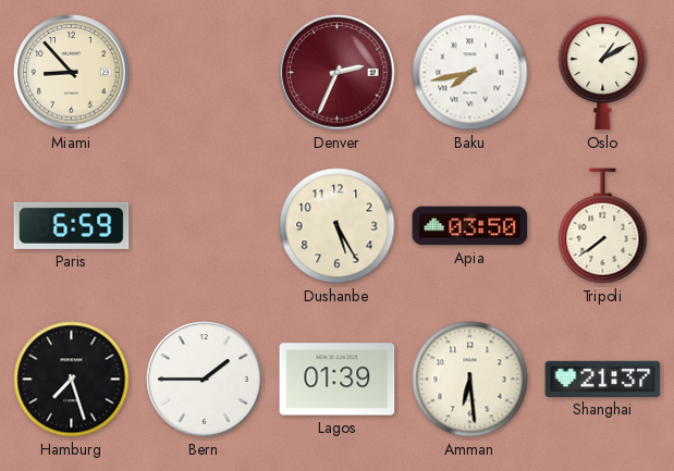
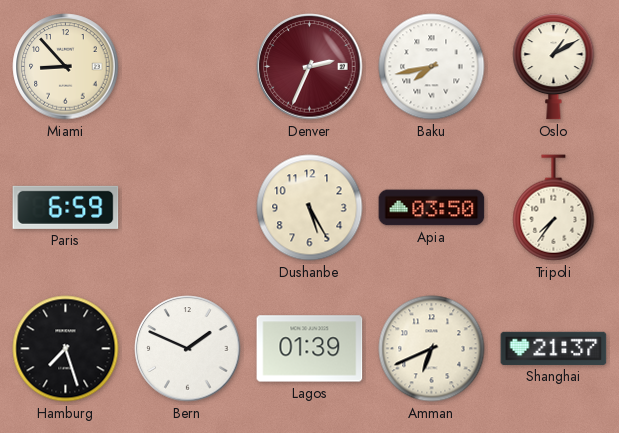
Tripoli: 7:39 -> 7:36
Bern: 1:45 -> 1:49
Amman: 6:29 -> 6:41
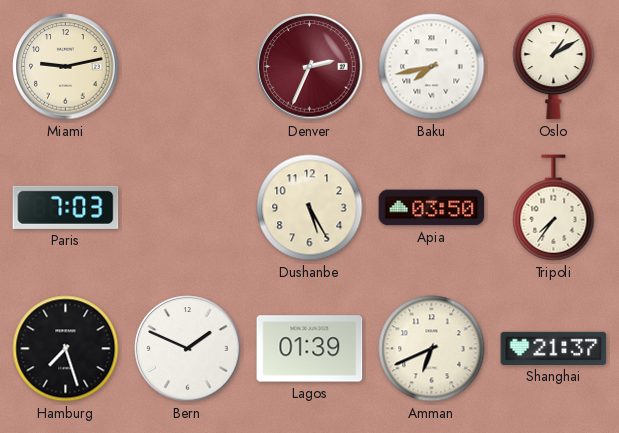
Miami: 8:53 -> 9:13
Paris: 6:59 -> 7:03
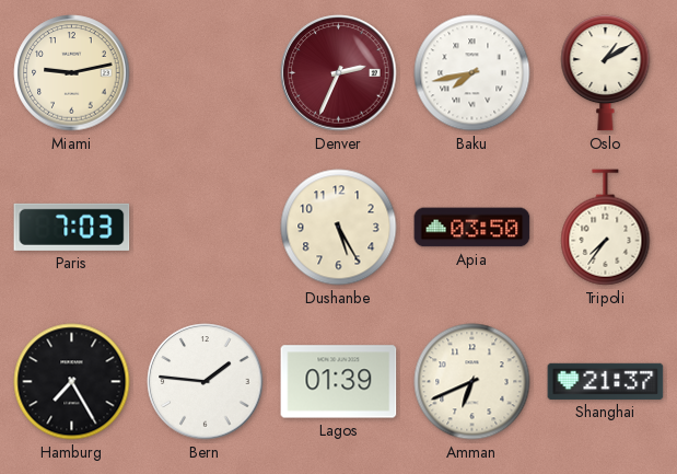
Hamburg: 7:27 -> 7:25
Bern: 1:49 -> 1:46
